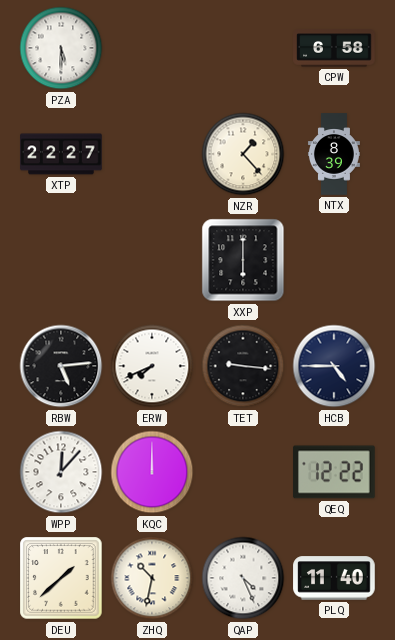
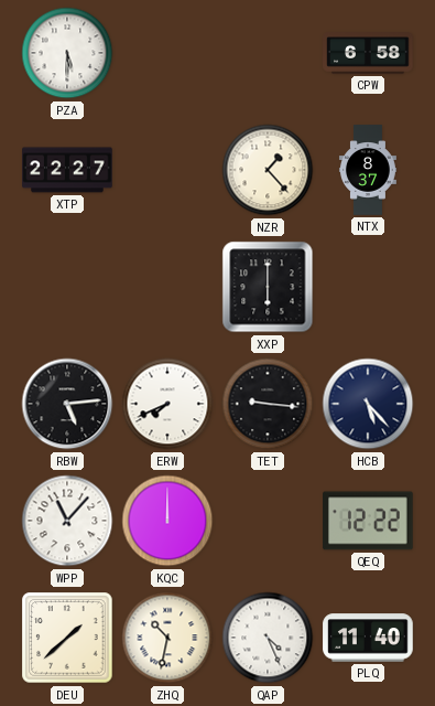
NTX: 8:39 -> 8:37
HCB: 4:45 -> 5:23
WPP: 12:07 -> 11:07
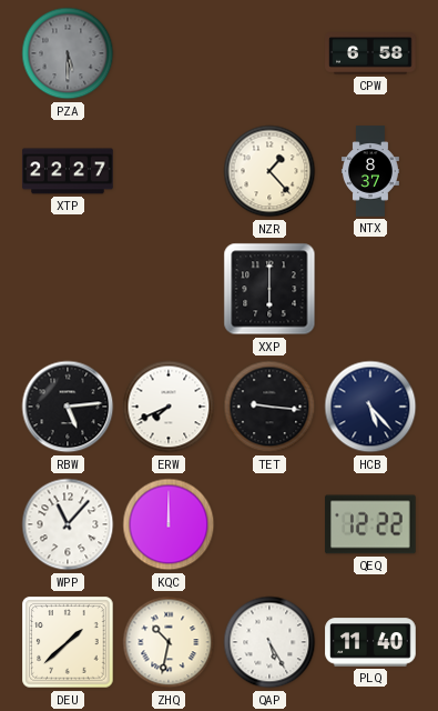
PZA dial: white -> grey
QAP: 4:26 -> 5:25
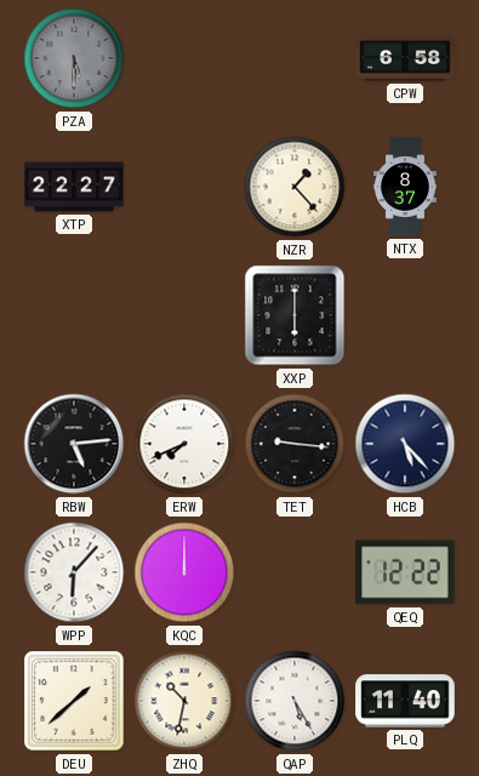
WPP: 11:07 -> 6:07
